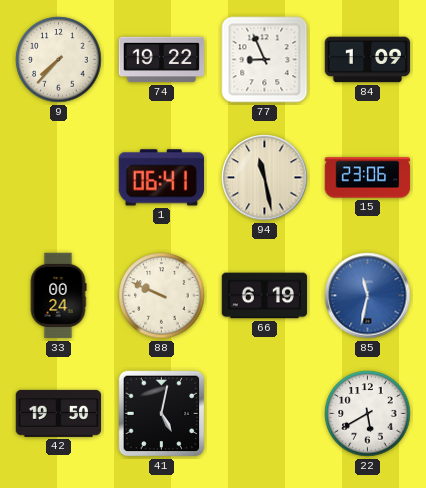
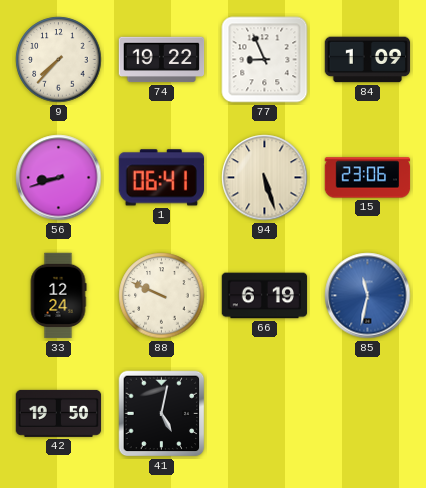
56: none -> 8:42
94: 11:28 -> 5:27
33: 00:24 -> 12:24
22: 5:40 -> none
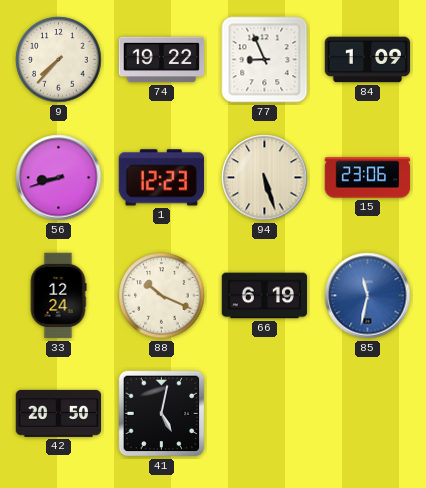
1: 06:41 -> 12:23
88: 9:49 -> 10:19
42: 19:50 -> 20:50
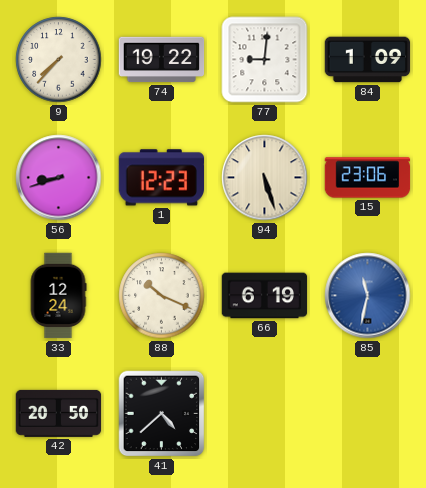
77: 8:56 -> 9:01
41: 5:02 -> 4:38
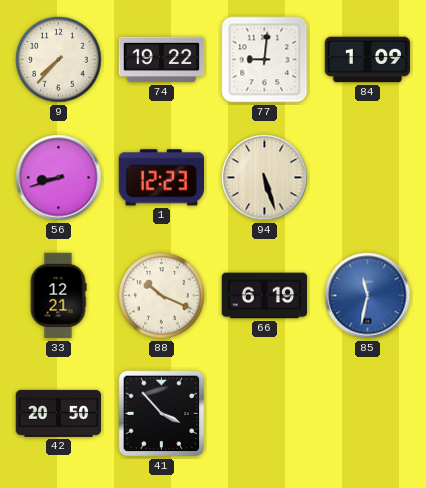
15: 23:06 -> none
33: 12:24 -> 12:21
41: 4:38 -> 3:53
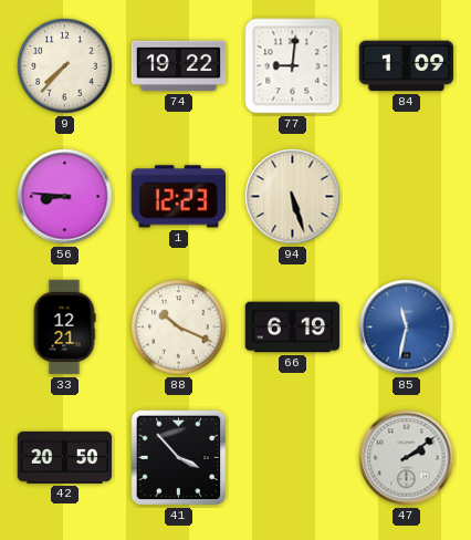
56: 8:42 -> 8:46
47: none -> 2:09
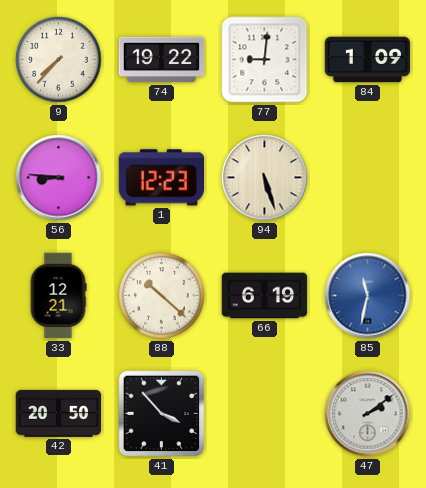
88: 10:19 -> 10:22
